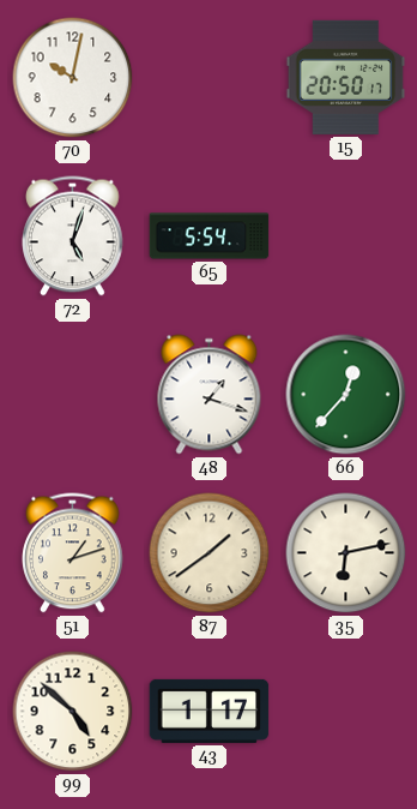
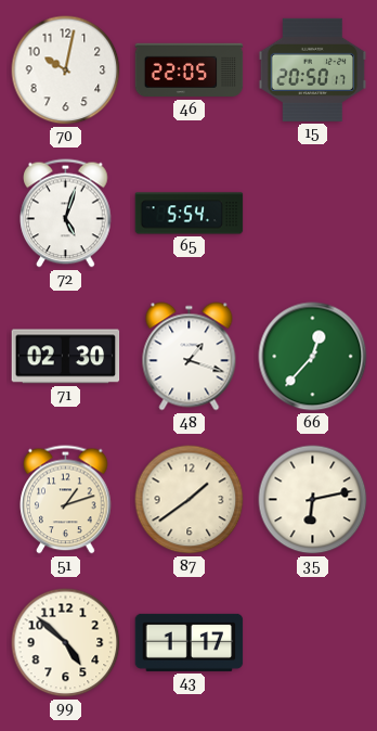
46: none -> 22:05
71: none -> 02:30
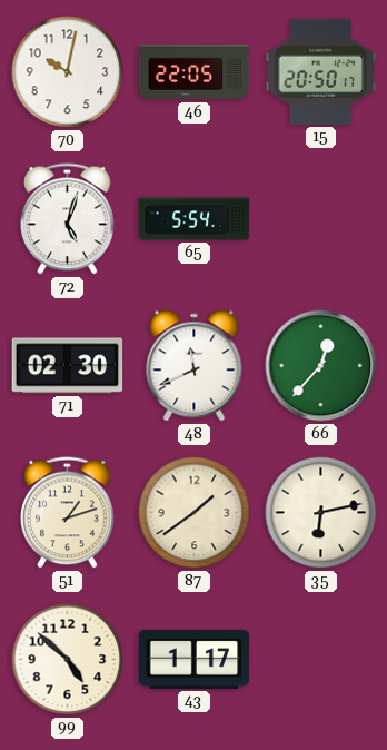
48: 1:18 -> 11:41
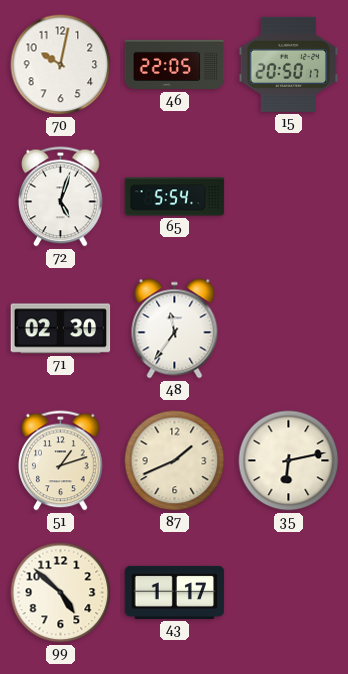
48: 11:41 -> 11:36
66: 12:37 -> none
87: 1:39 -> 1:41
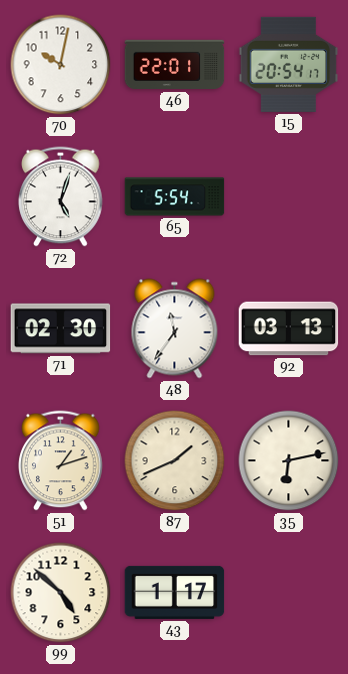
46: 22:05 -> 22:01
15: 20:50 -> 20:54
92: none -> 03:13
